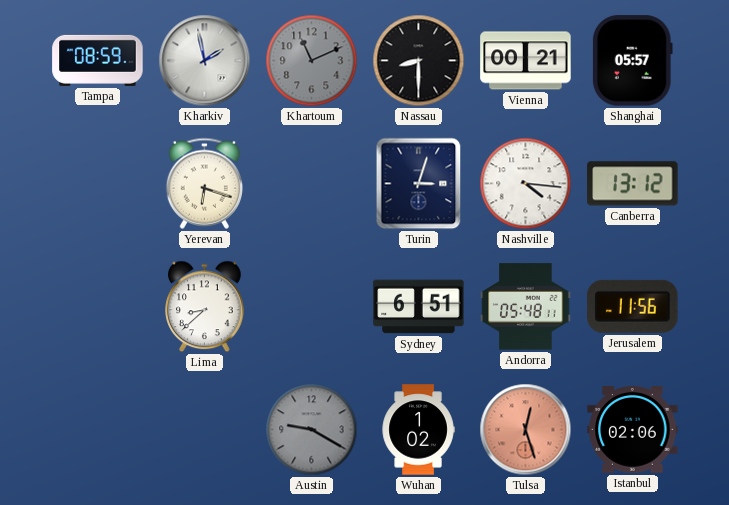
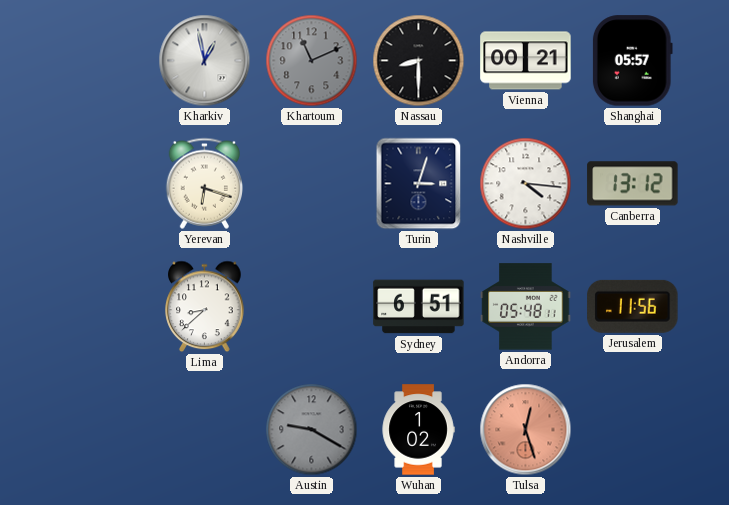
Tampa: 08:59 -> none
Kharkiv: 1:58 -> 12:58
Istanbul: 02:06 -> none
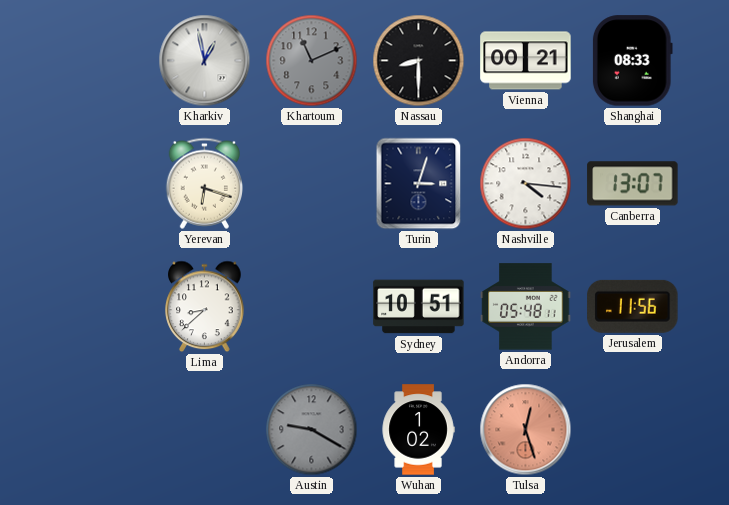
Shanghai: 05:57 -> 08:33
Canberra: 13:12 -> 13:07
Sydney: 6:51 -> 10:51
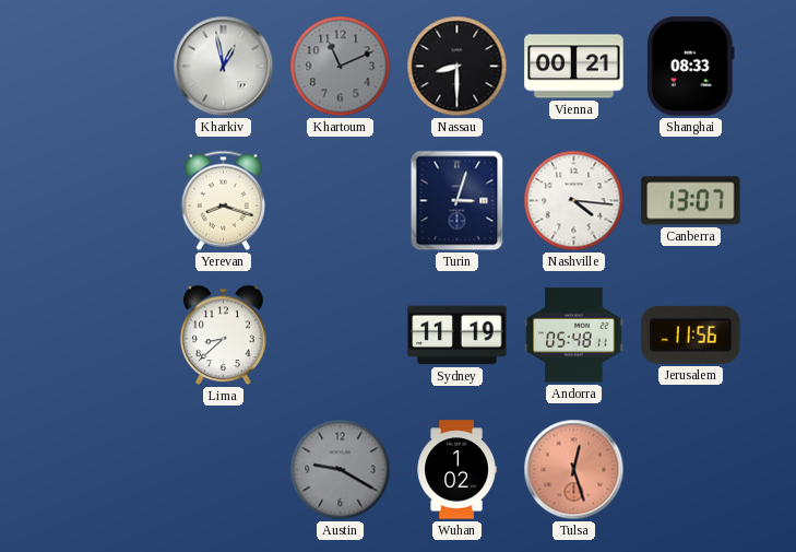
Yerevan: 6:18 -> 8:18
Sydney: 10:51 -> 11:19
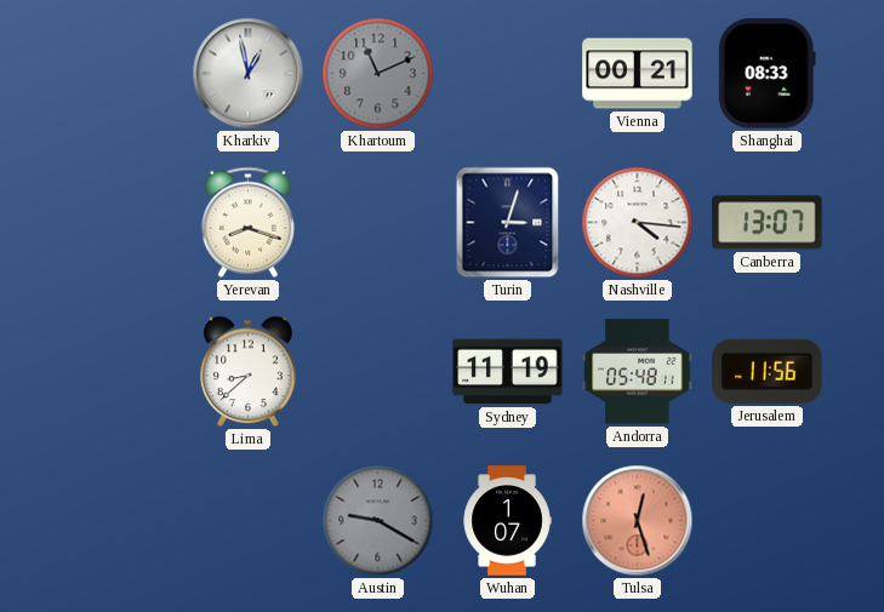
Nassau: 8:30 -> none
Wuhan: 1:02 -> 1:07
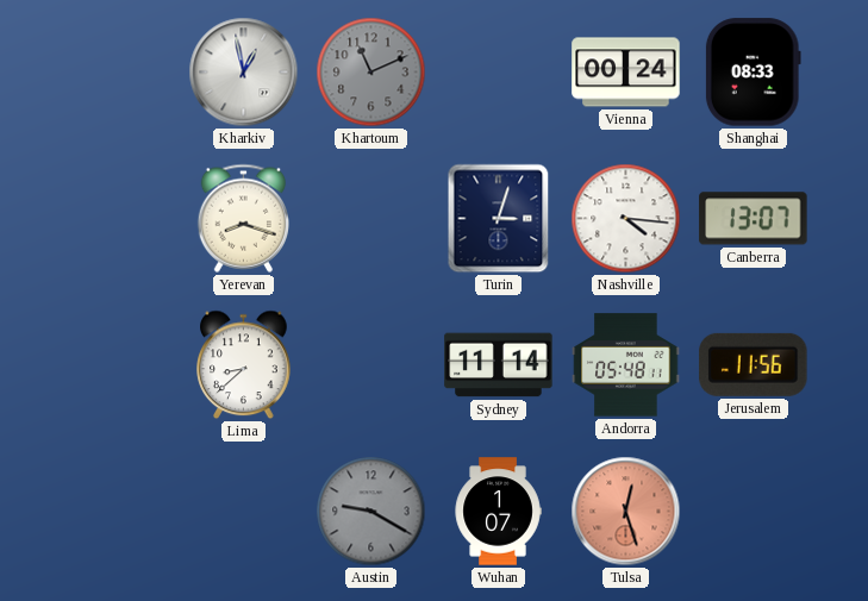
Vienna: 00:21 -> 00:24
Sydney: 11:19 -> 11:14
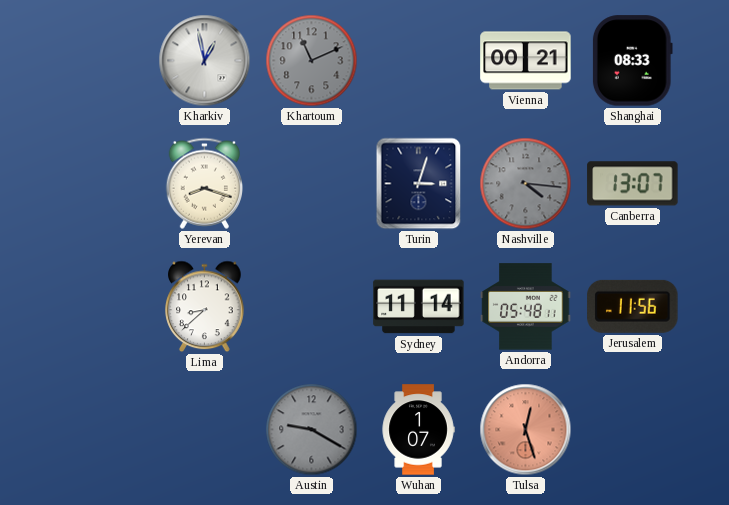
Vienna: 00:24 -> 00:21
Nashville dial: white -> grey
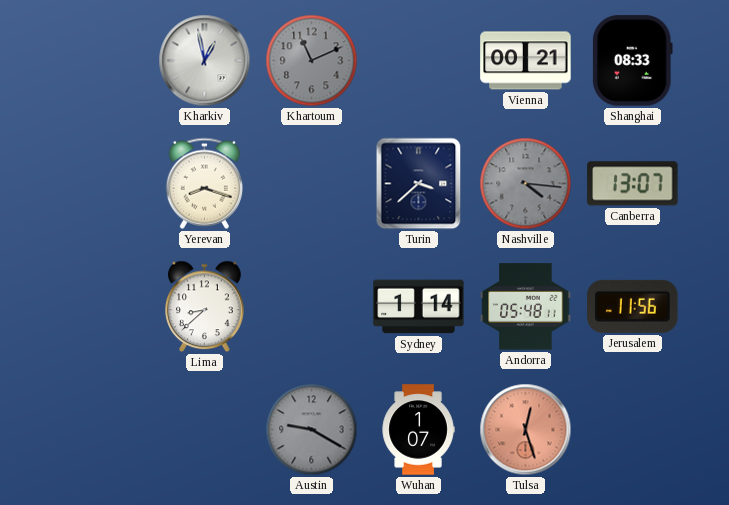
Turin: 3:03 -> 3:38
Sydney: 11:14 -> 1:14
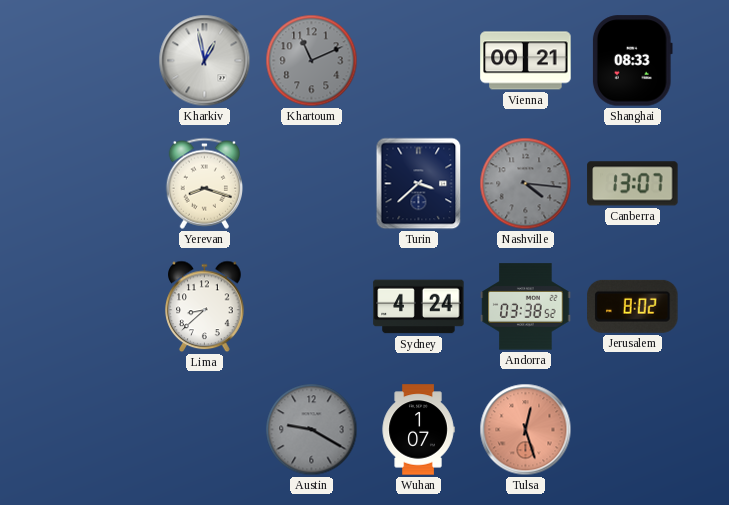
Sydney: 1:14 -> 4:24
Andorra: 05:48 -> 03:38
Jerusalem: 11:56 -> 8:02
